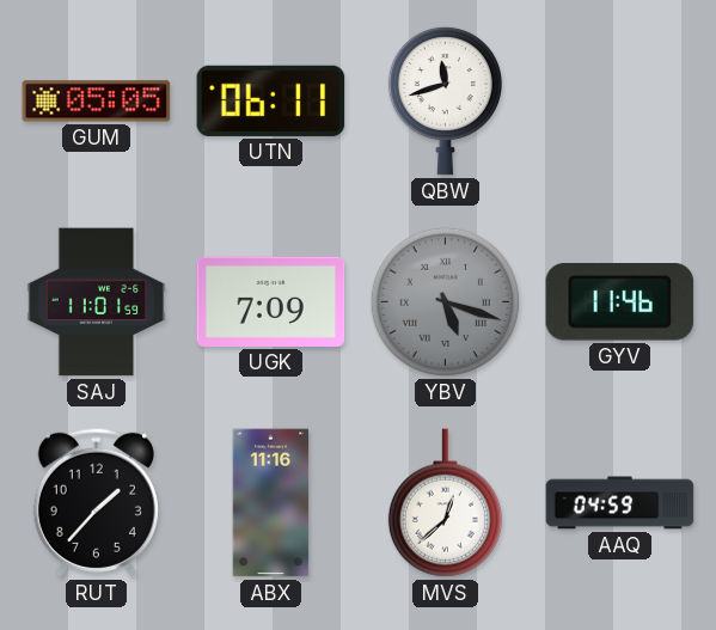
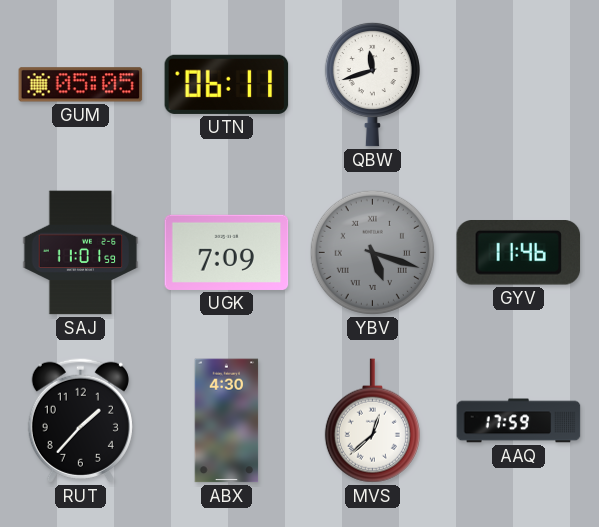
ABX: 11:16 -> 4:30
AAQ: 04:59 -> 17:59
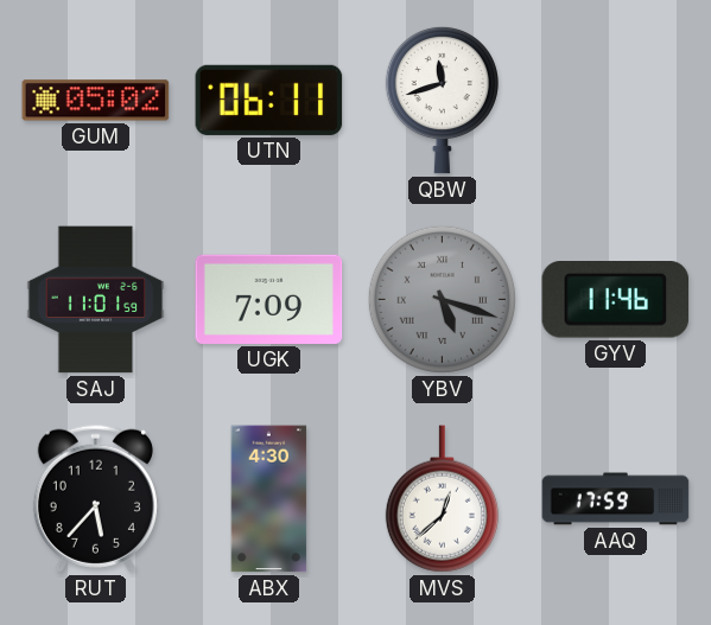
GUM: 05:05 -> 05:02
RUT: 1:37 -> 5:37
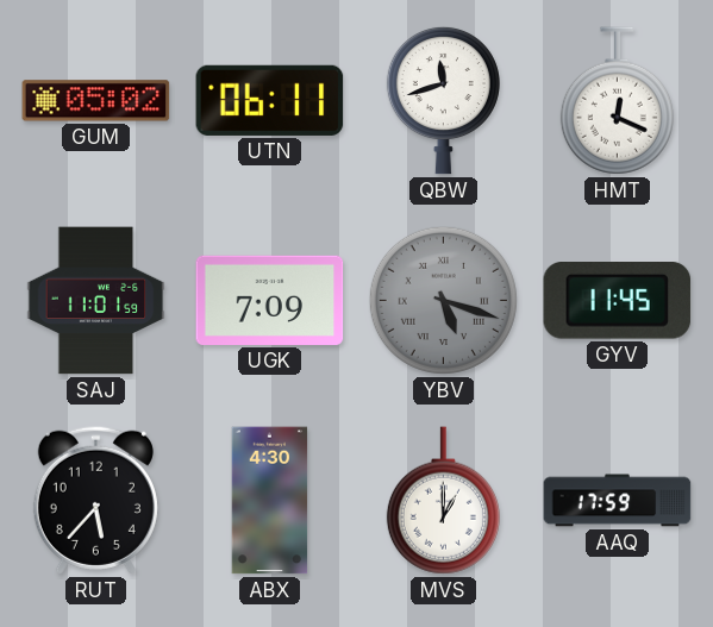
HMT: none -> 12:19
GYV: 11:46 -> 11:45
MVS: 12:38 -> 1:00
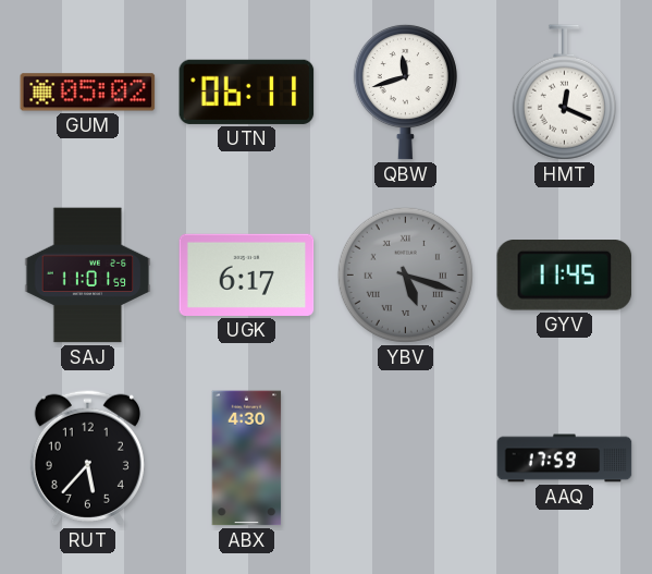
UGK: 7:09 -> 6:17
MVS: 1:00 -> none
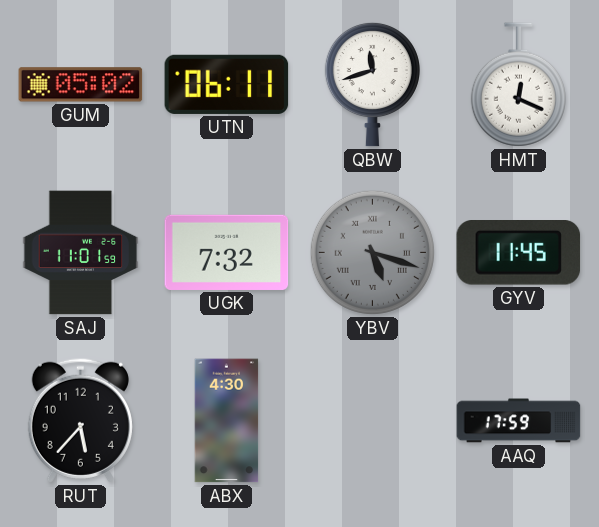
UGK: 6:17 -> 7:32
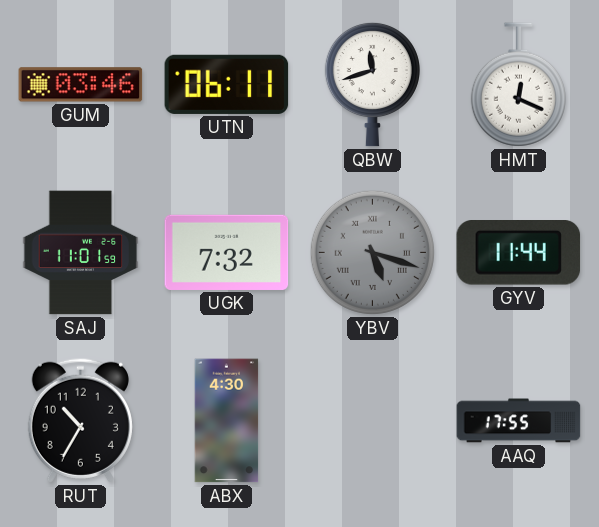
GUM: 05:02 -> 03:46
GYV: 11:45 -> 11:44
RUT: 5:37 -> 10:35
AAQ: 17:59 -> 17:55
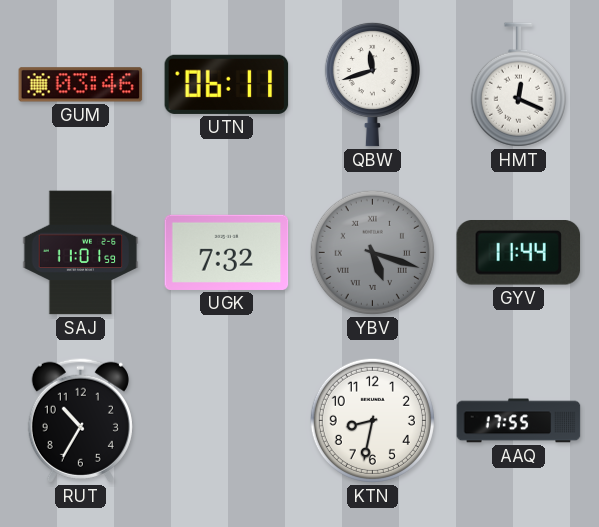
ABX: 4:30 -> none
KTN: none -> 8:32
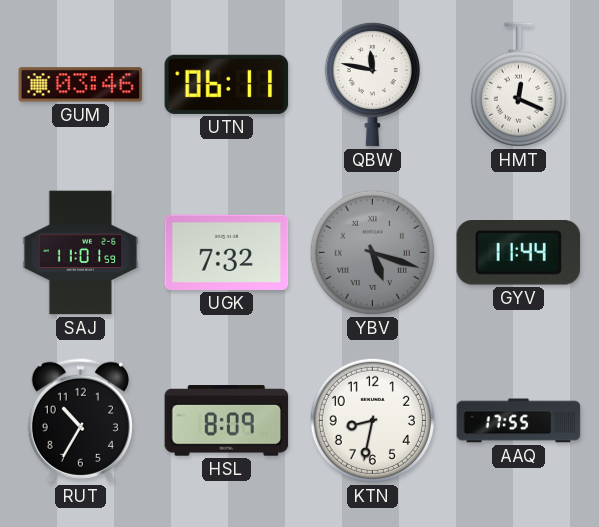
QBW: 11:42 -> 11:47
HSL: none -> 8:09
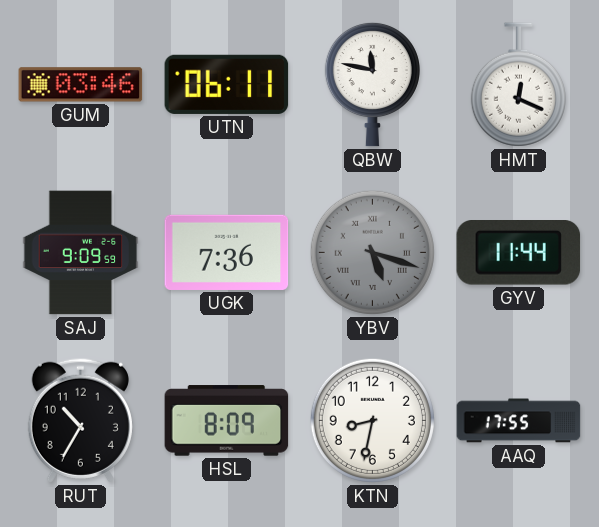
SAJ: 11:01 -> 9:09
UGK: 7:32 -> 7:36
